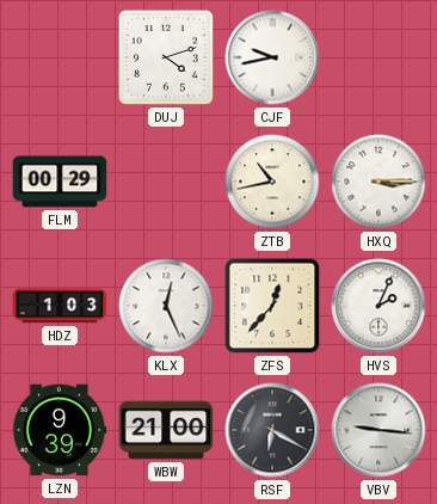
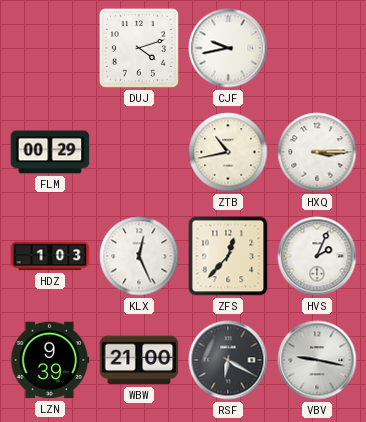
VBV: 9:16 -> 9:17
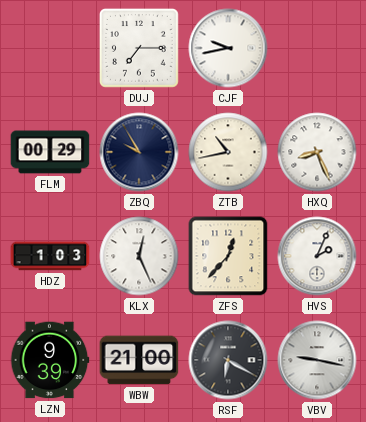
DUJ: 4:12 -> 7:15
ZBQ: none -> 9:55
HXQ: 3:15 -> 8:26
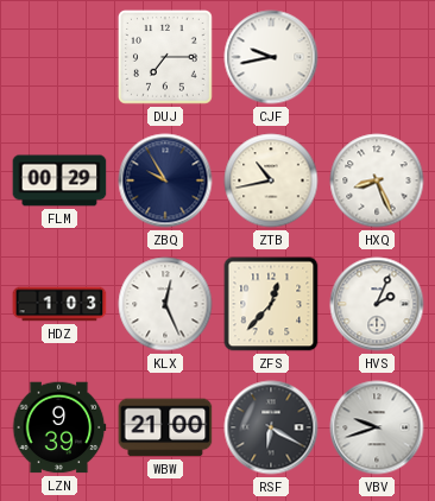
VBV: 9:17 -> 9:42
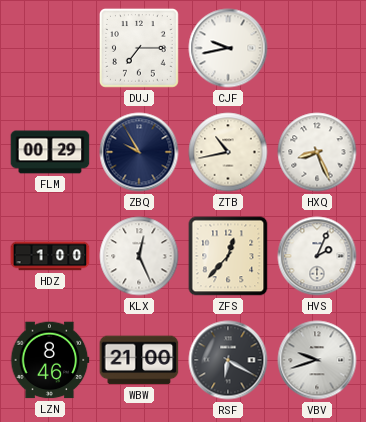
HDZ: 1:03 -> 1:00
LZN: 9:39 -> 8:46
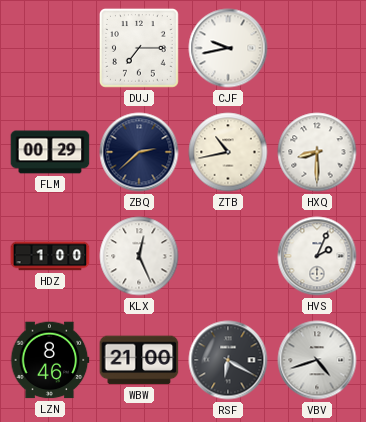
ZBQ: 9:55 -> 2:38
HXQ: 8:26 -> 8:30
ZFS: 12:37 -> none
VBV: 9:42 -> 4:42
